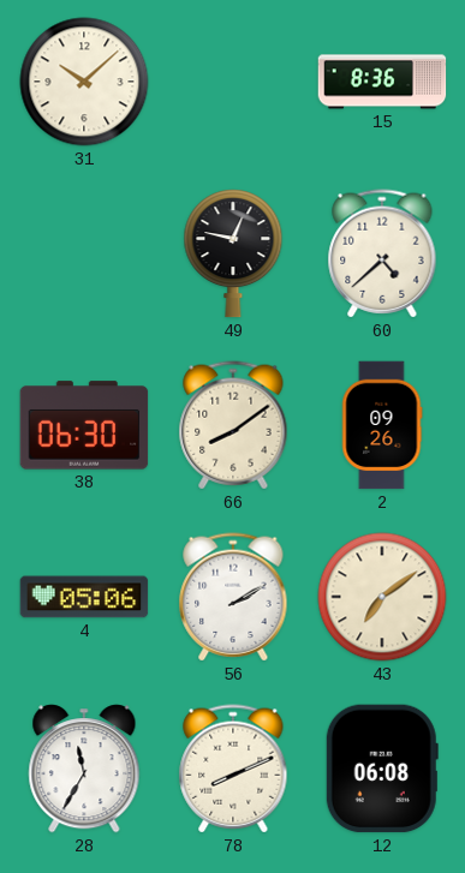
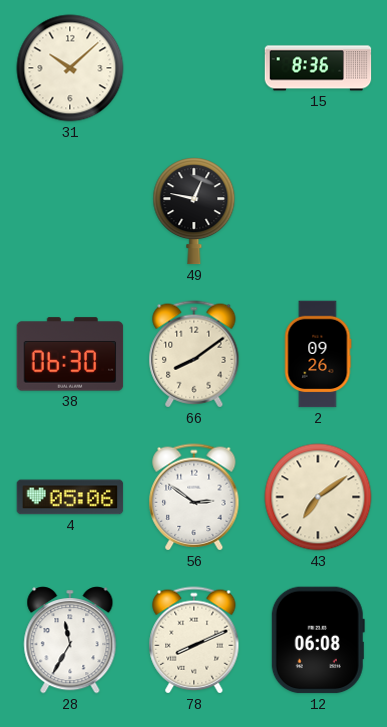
60: 4:38 -> none
56: 2:10 -> 2:51
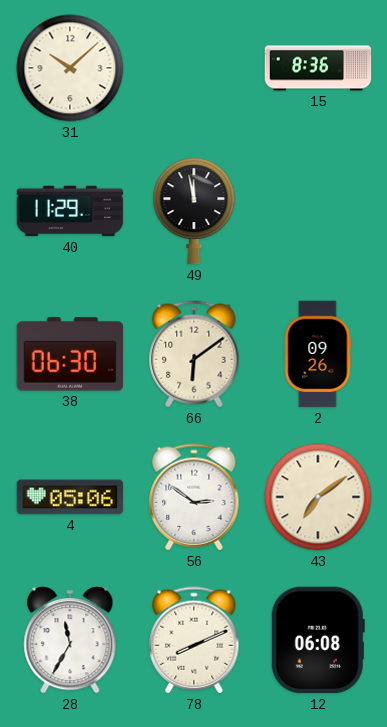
40: none -> 11:29
49: 12:47 -> 11:58
66: 8:09 -> 6:09
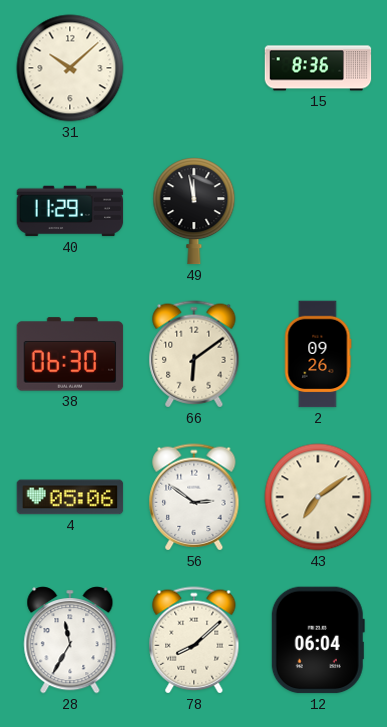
78: 8:11 -> 8:08
12: 06:08 -> 06:04
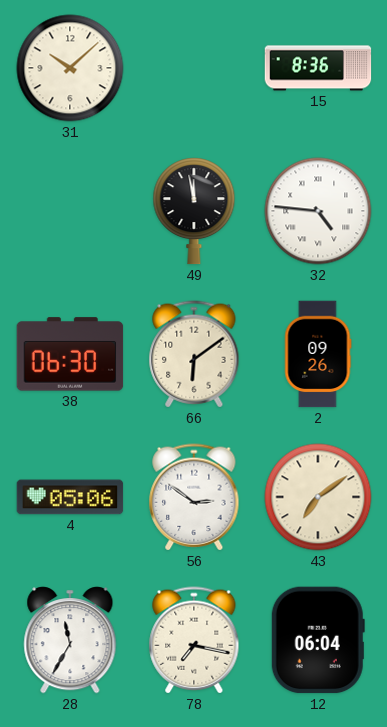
40: 11:29 -> none
32: none -> 4:46
78: 8:08 -> 7:17
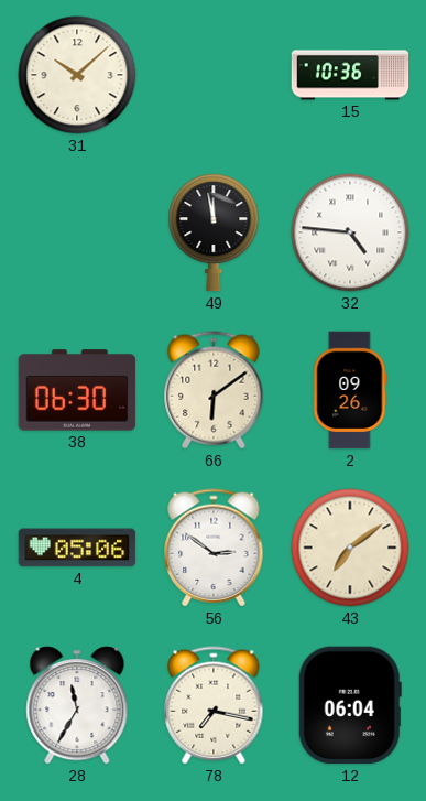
15: 8:36 -> 10:36
